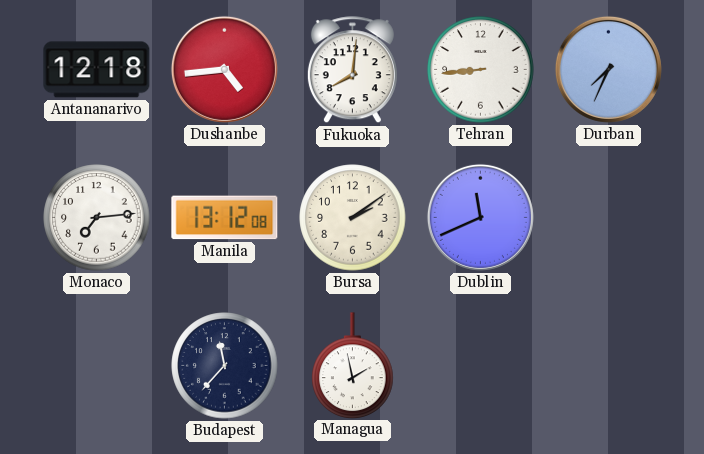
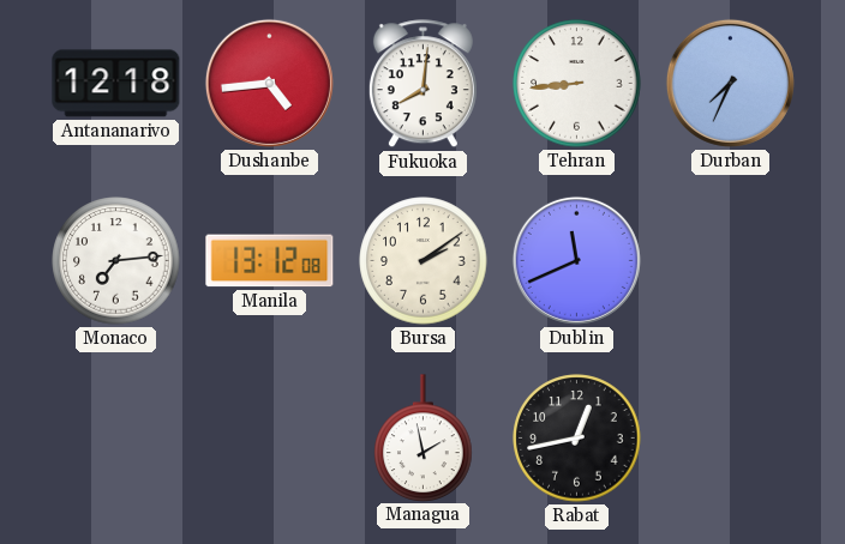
Budapest: 11:37 -> none
Rabat: none -> 12:43
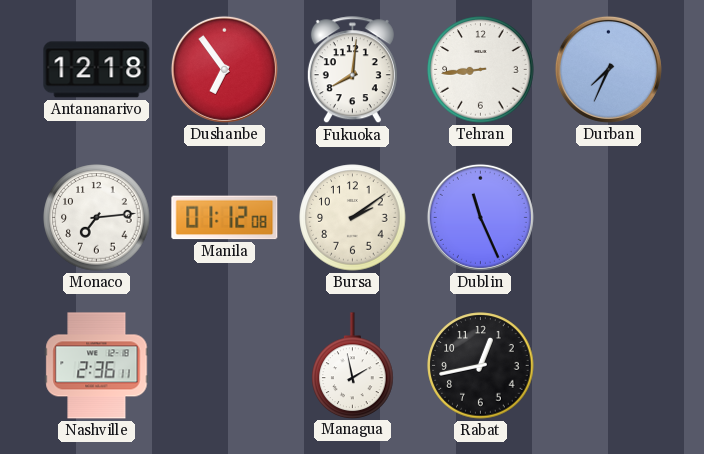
Dushanbe: 4:44 -> 6:54
Manila: 13:12 -> 01:12
Dublin: 11:41 -> 11:26
Nashville: none -> 2:36
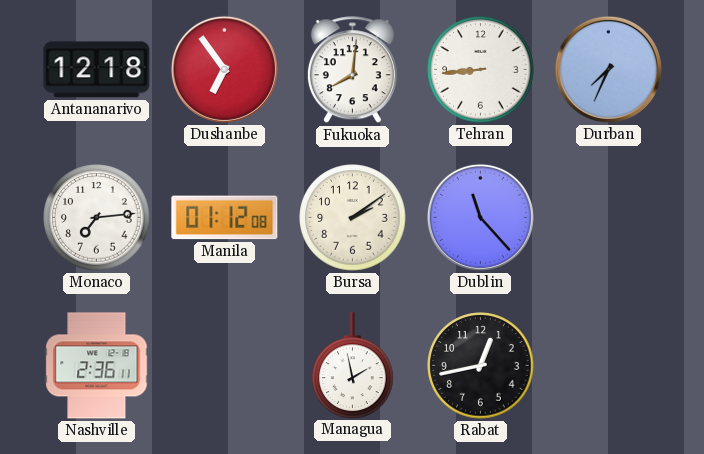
Dublin: 11:26 -> 11:23
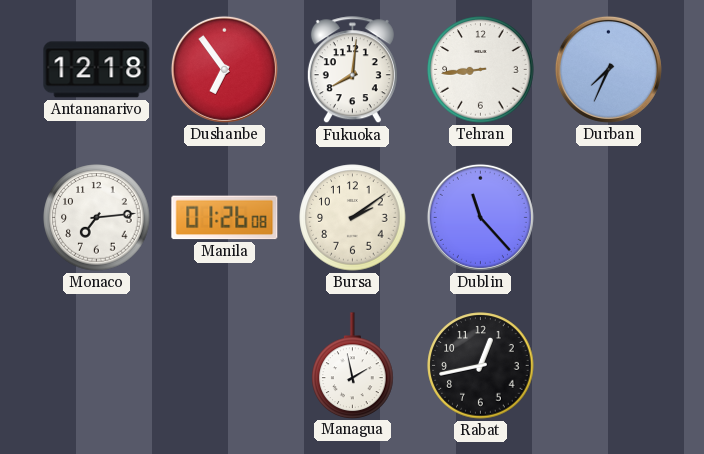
Manila: 01:12 -> 01:26
Nashville: 2:36 -> none
